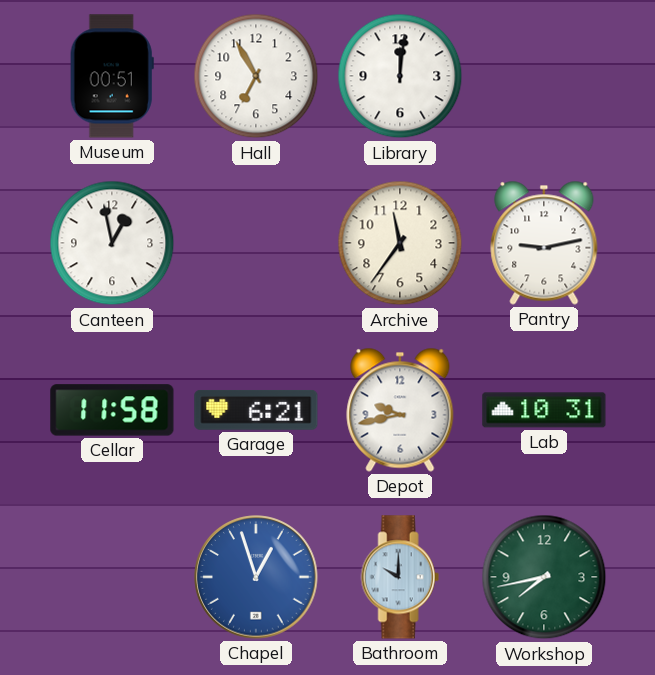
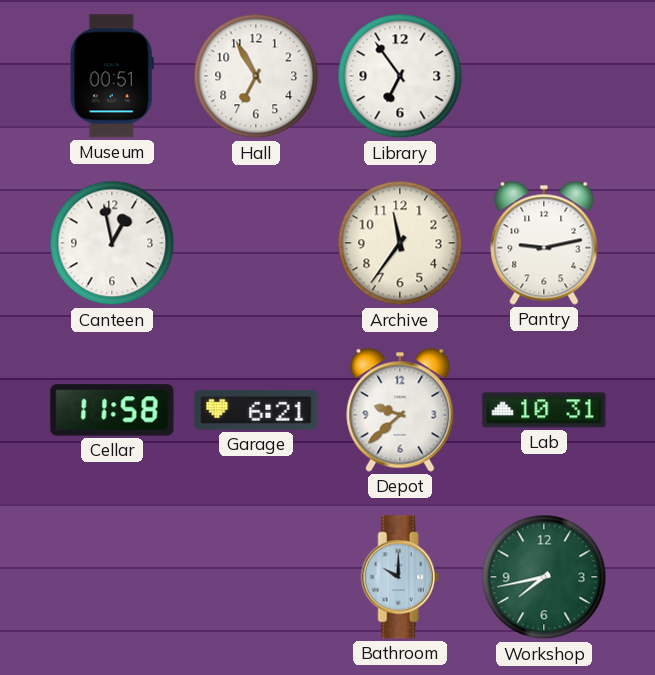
Library: 12:01 -> 6:54
Depot: 9:43 -> 9:38
Chapel: 12:57 -> none
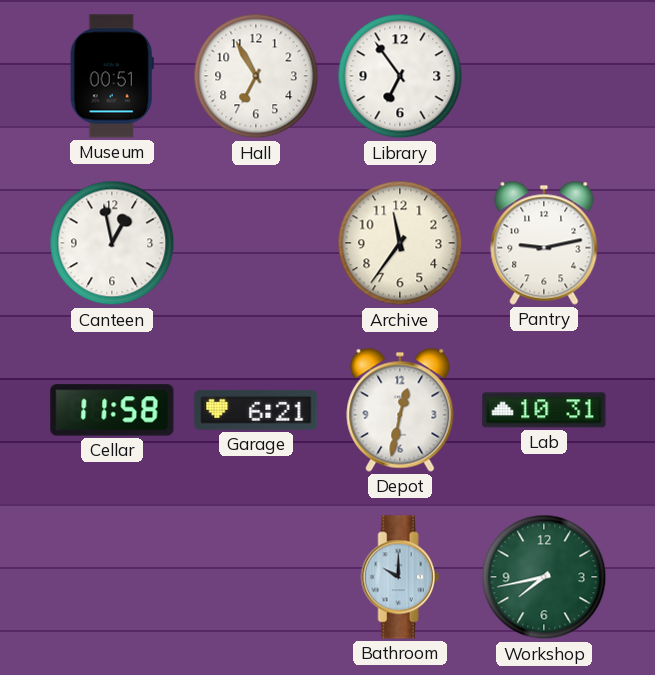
Depot: 9:38 -> 12:32
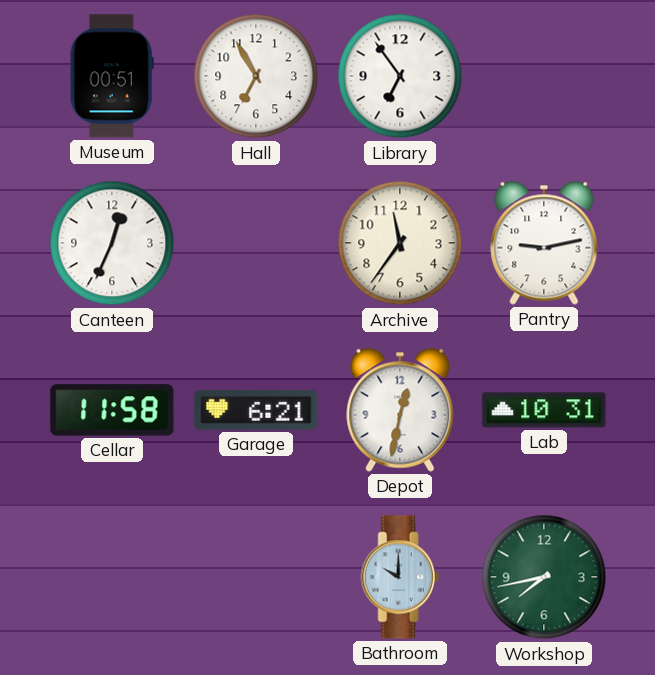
Canteen: 12:58 -> 12:34
